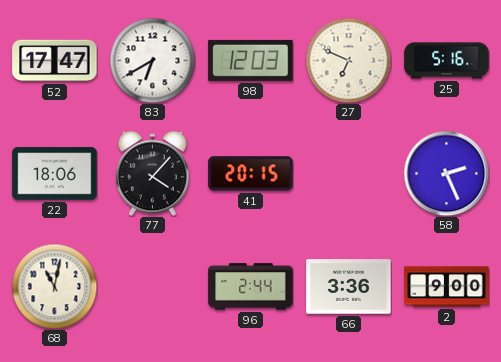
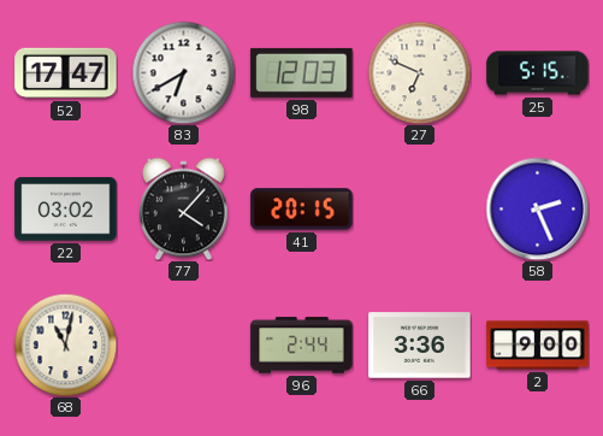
25: 5:16 -> 5:15
22: 18:06 -> 03:02
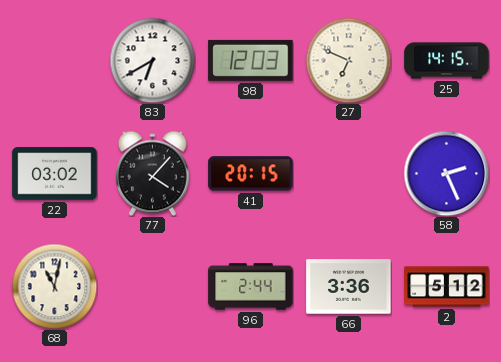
52: 17:47 -> none
25: 5:15 -> 14:15
2: 9:00 -> 5:12
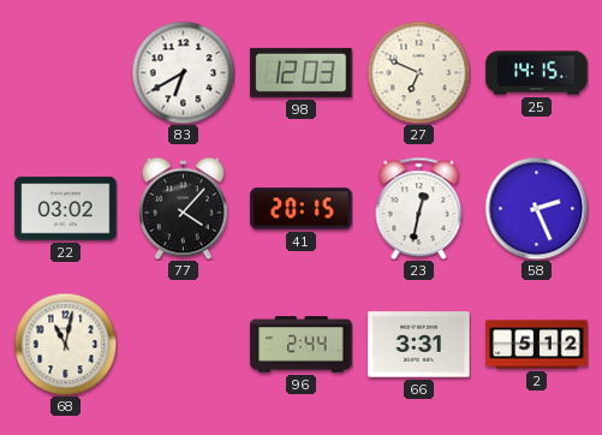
23: none -> 12:32
66: 3:36 -> 3:31
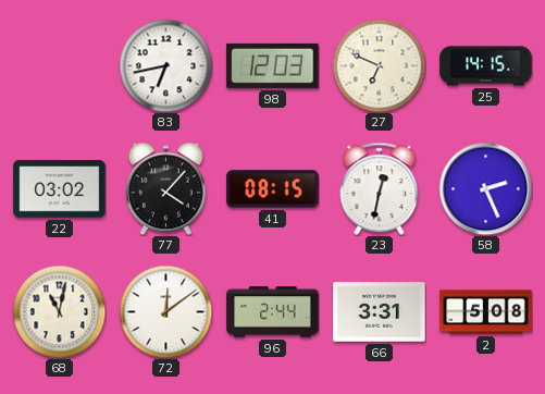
83: 6:40 -> 6:43
41: 20:15 -> 08:15
72: none -> 12:09
2: 5:12 -> 5:08
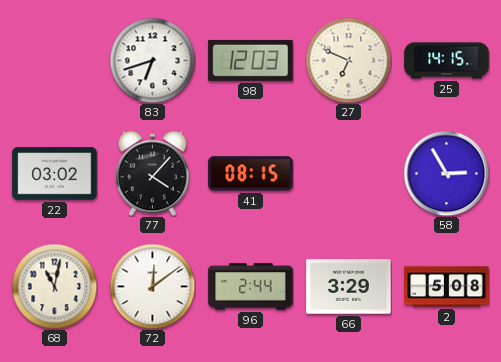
83: 6:43 -> 6:42
23: 12:32 -> none
58: 2:26 -> 2:55
66: 3:31 -> 3:29
